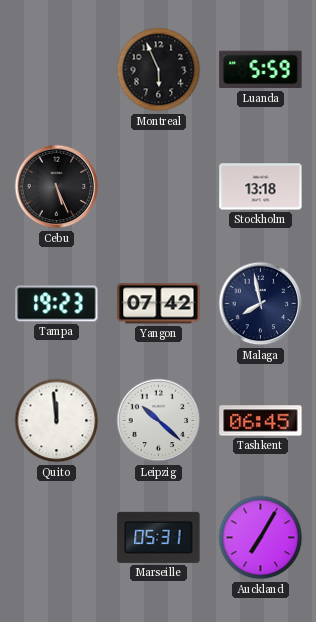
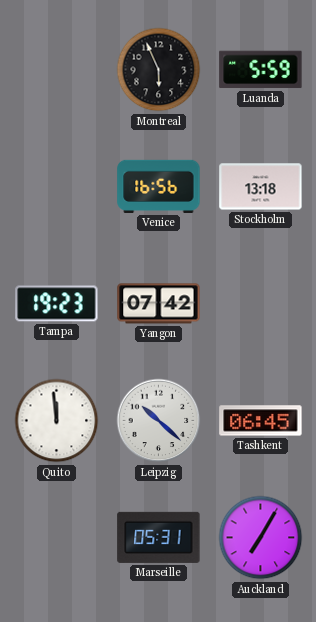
Cebu: 5:26 -> none
Venice: none -> 16:56
Malaga: 7:58 -> none
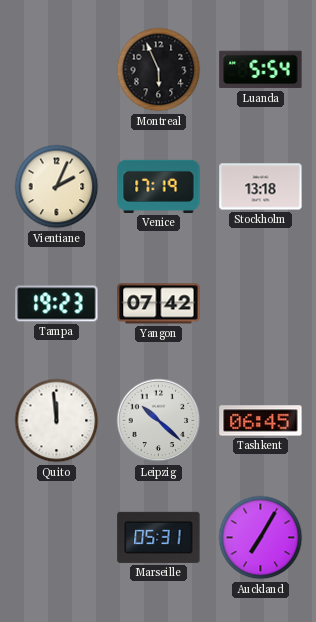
Luanda: 5:59 -> 5:54
Vientiane: none -> 2:04
Venice: 16:56 -> 17:19
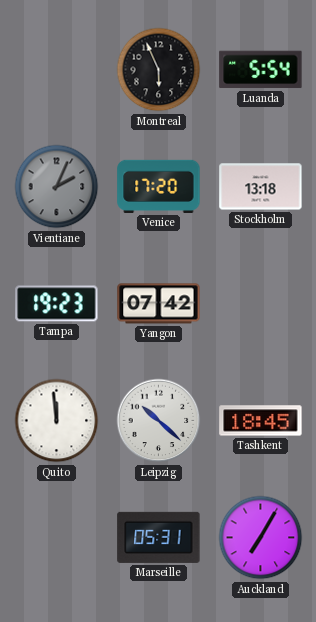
Vientiane dial: cream -> grey
Venice: 17:19 -> 17:20
Tashkent: 06:45 -> 18:45
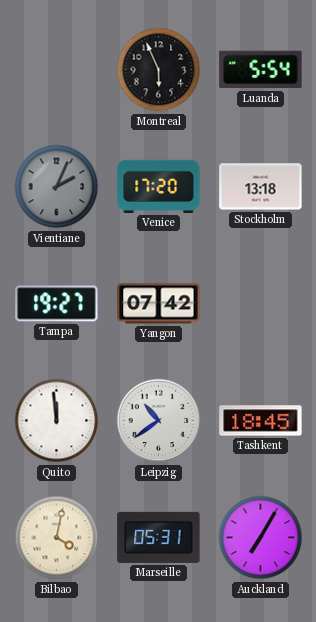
Tampa: 19:23 -> 19:27
Leipzig: 10:22 -> 10:39
Bilbao: none -> 4:02
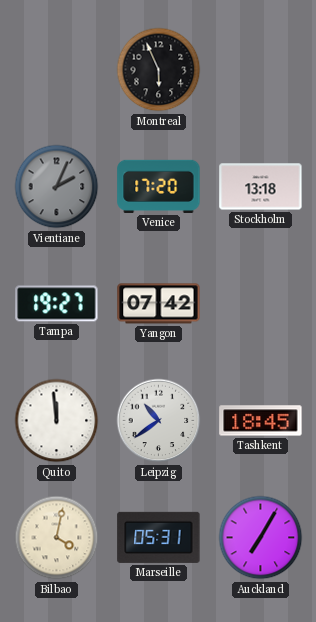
Luanda: 5:54 -> none
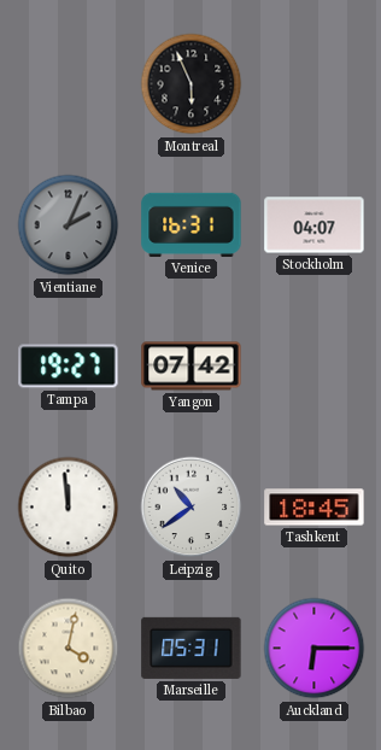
Venice: 17:20 -> 16:31
Stockholm: 13:18 -> 04:07
Auckland: 7:05 -> 6:15
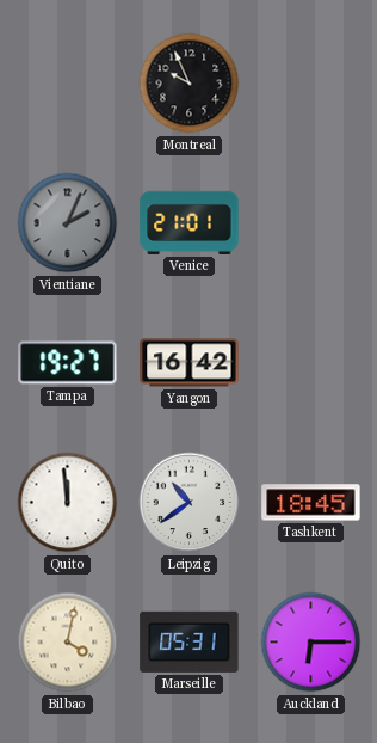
Montreal: 5:56 -> 9:56
Venice: 16:31 -> 21:01
Stockholm: 04:07 -> none
Yangon: 07:42 -> 16:42
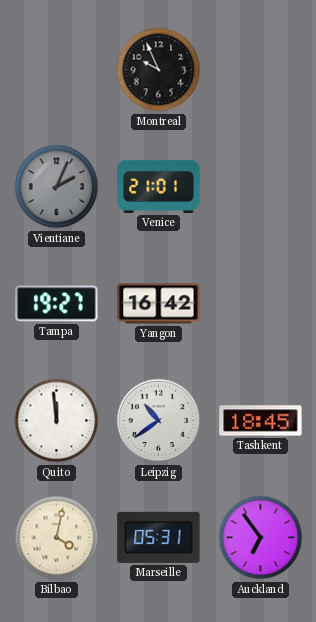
Auckland: 6:15 -> 6:54
